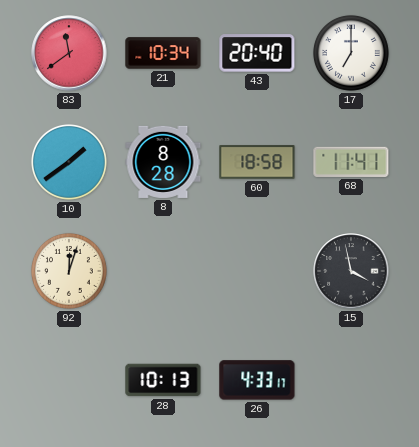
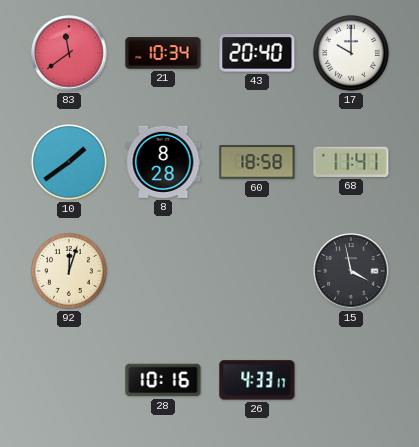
17: 7:00 -> 10:00
28: 10:13 -> 10:16
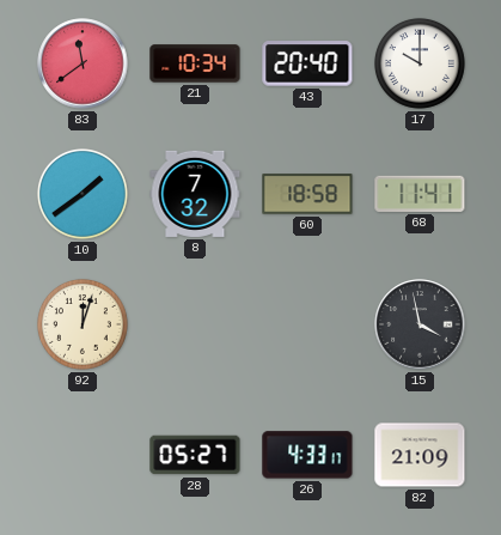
8: 8:28 -> 7:32
28: 10:16 -> 05:27
82: none -> 21:09
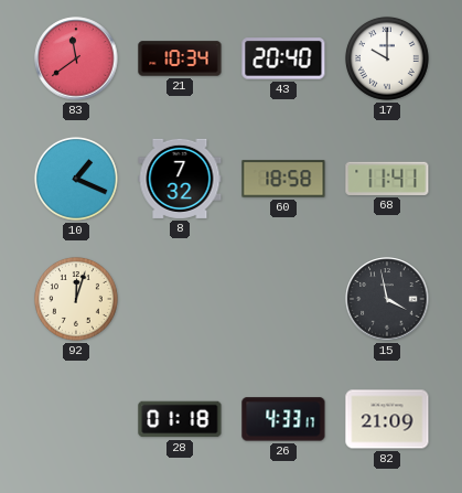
10: 1:39 -> 1:19
28: 05:27 -> 01:18
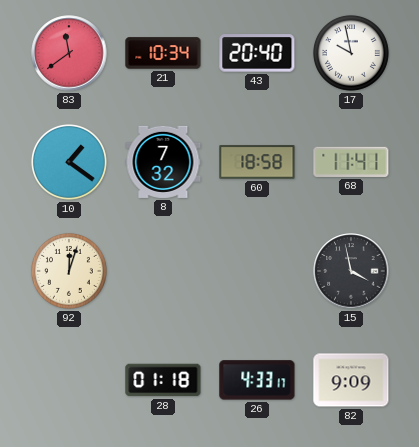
17: 10:00 -> 9:58
10: 1:19 -> 1:21
82: 21:09 -> 9:09
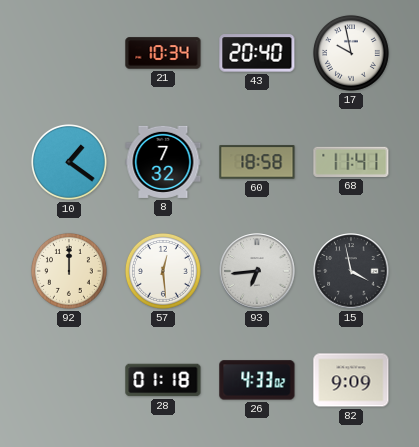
83: 11:39 -> none
92: 12:03 -> 12:00
57: none -> 12:29
93: none -> 6:44
26: 4:33:17 -> 4:33:02
